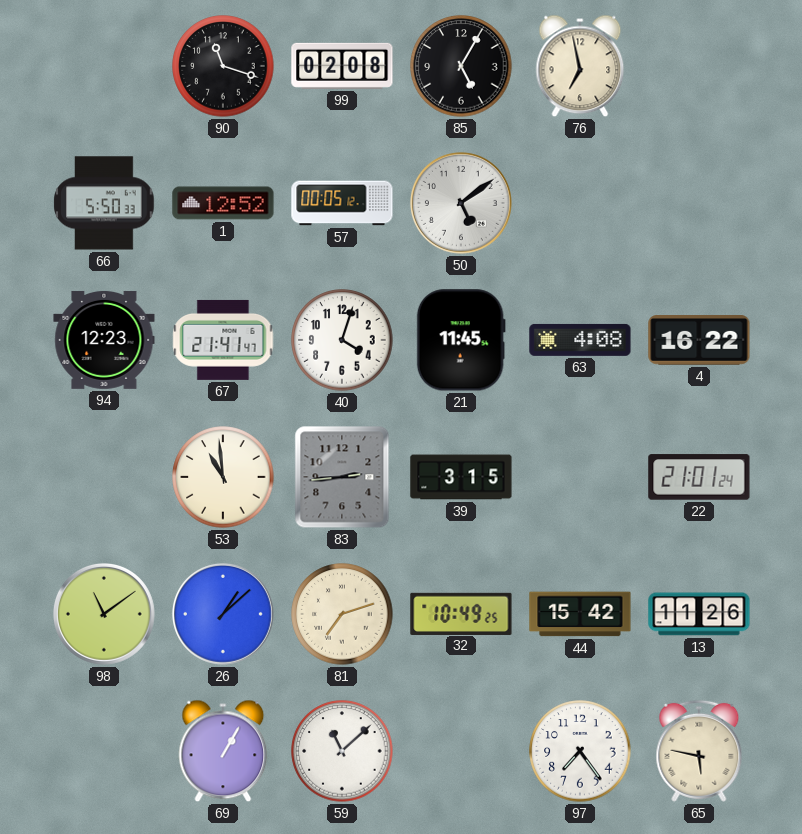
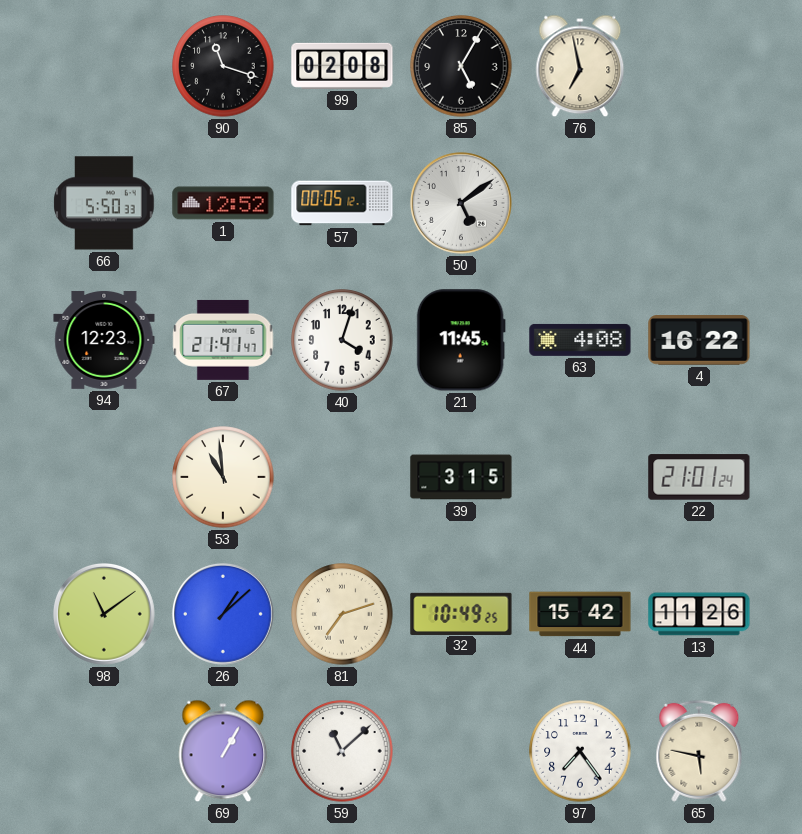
83: 2:44 -> none
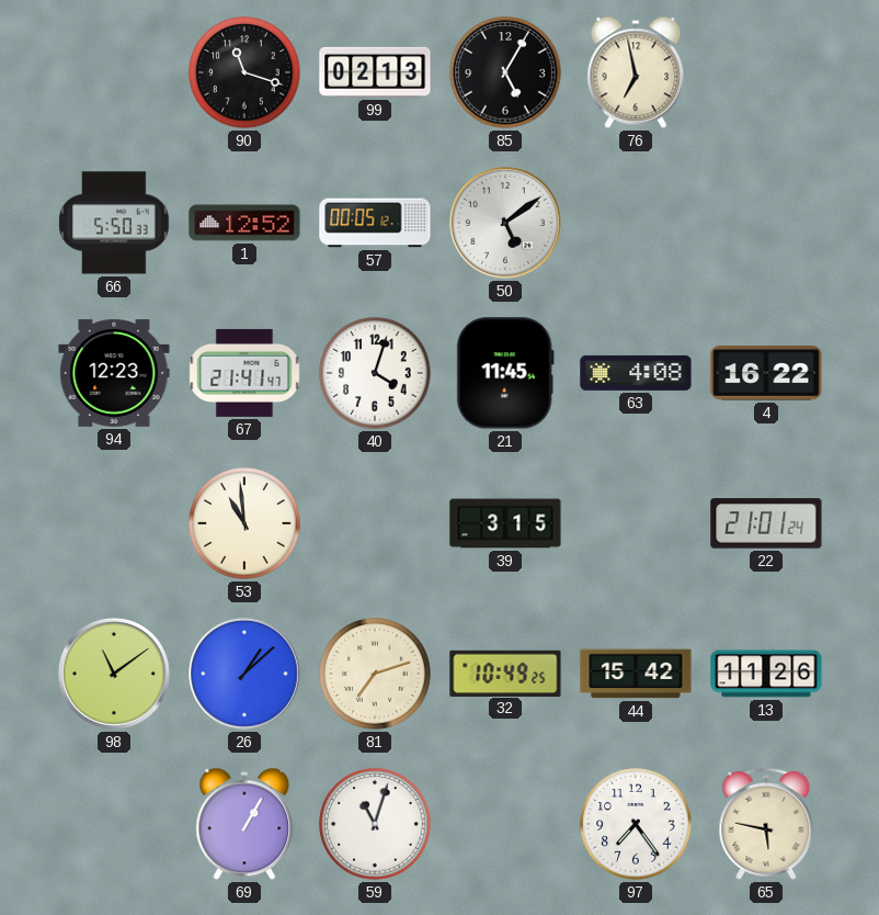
99: 02:08 -> 02:13
59: 11:08 -> 11:03
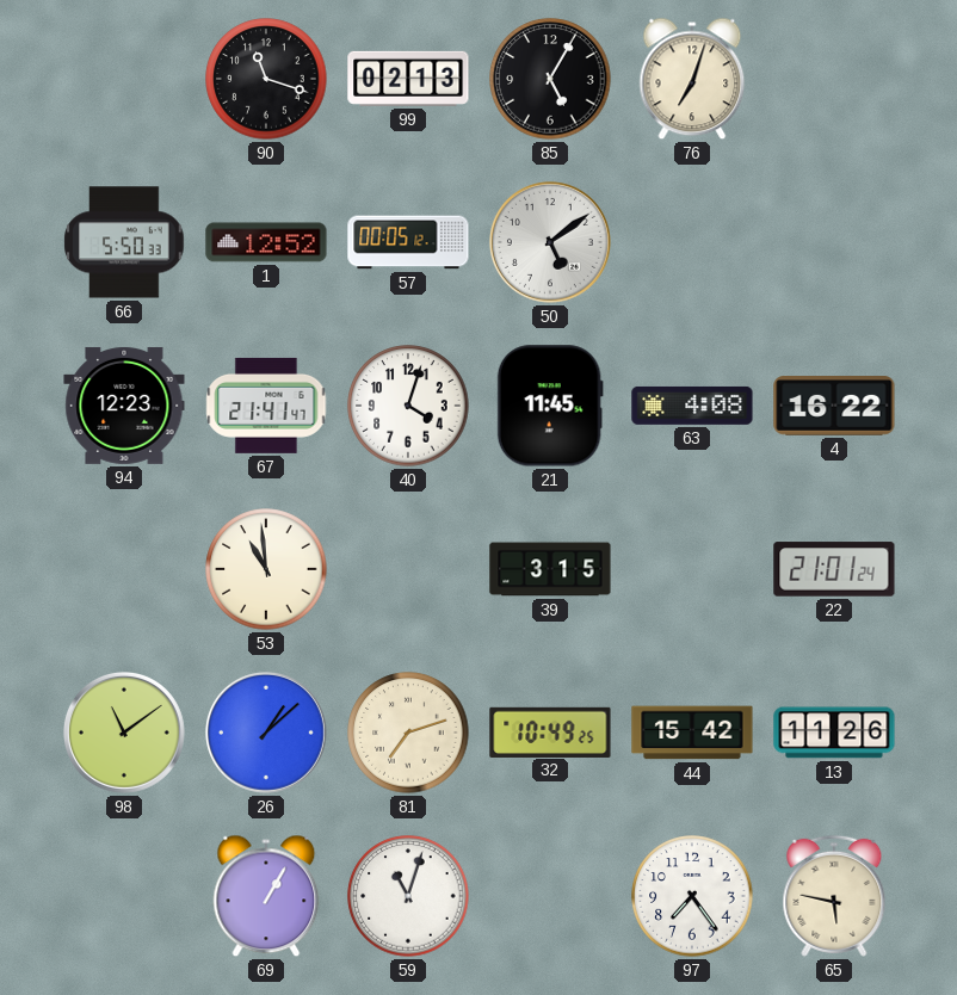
76: 6:58 -> 7:03
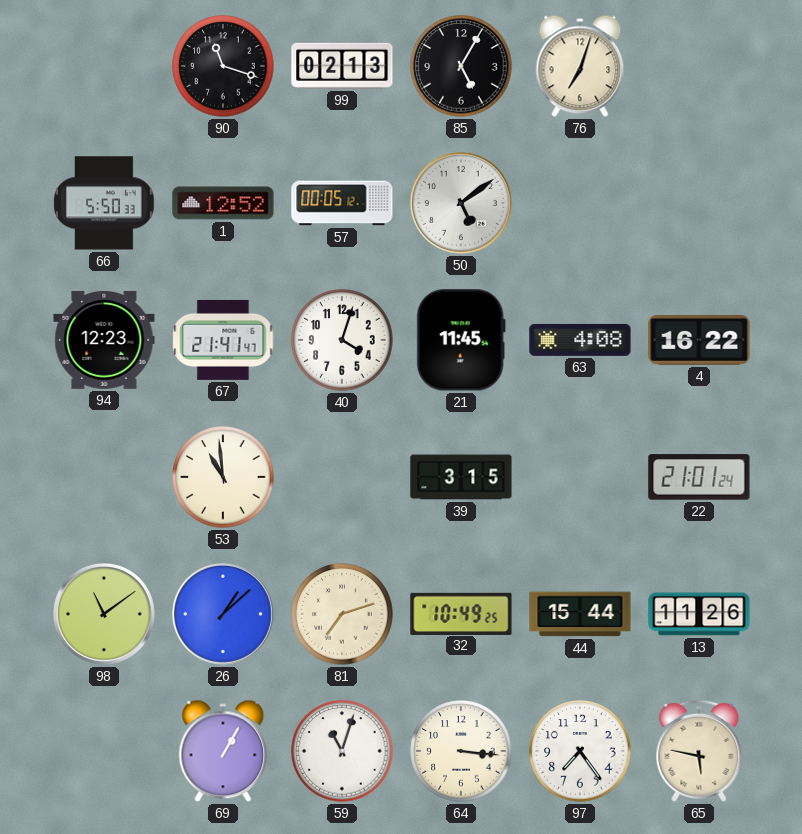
44: 15:42 -> 15:44
64: none -> 3:16
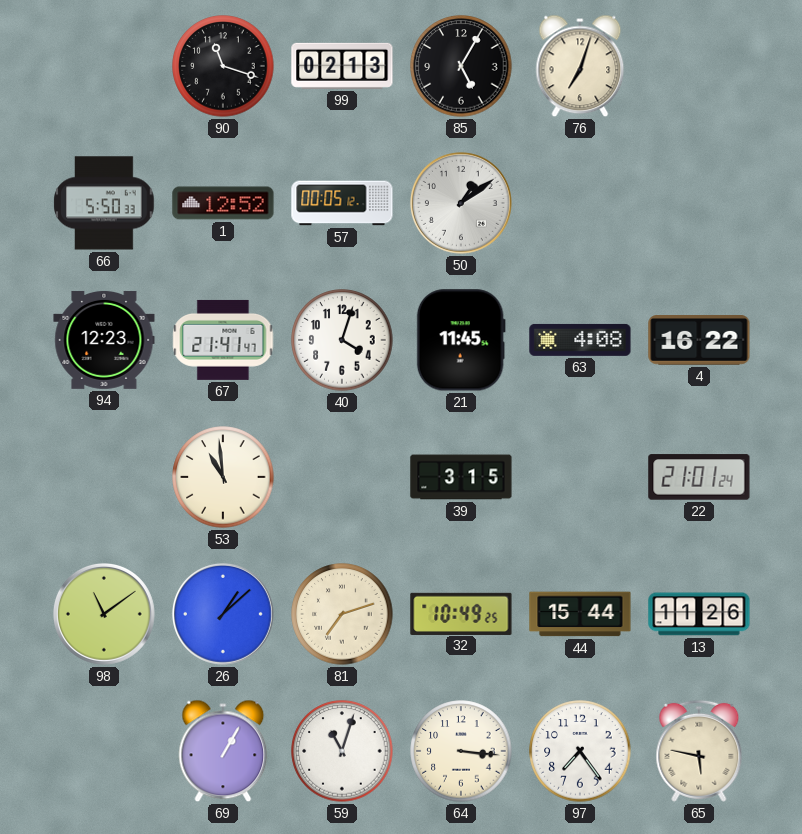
50: 5:09 -> 1:09
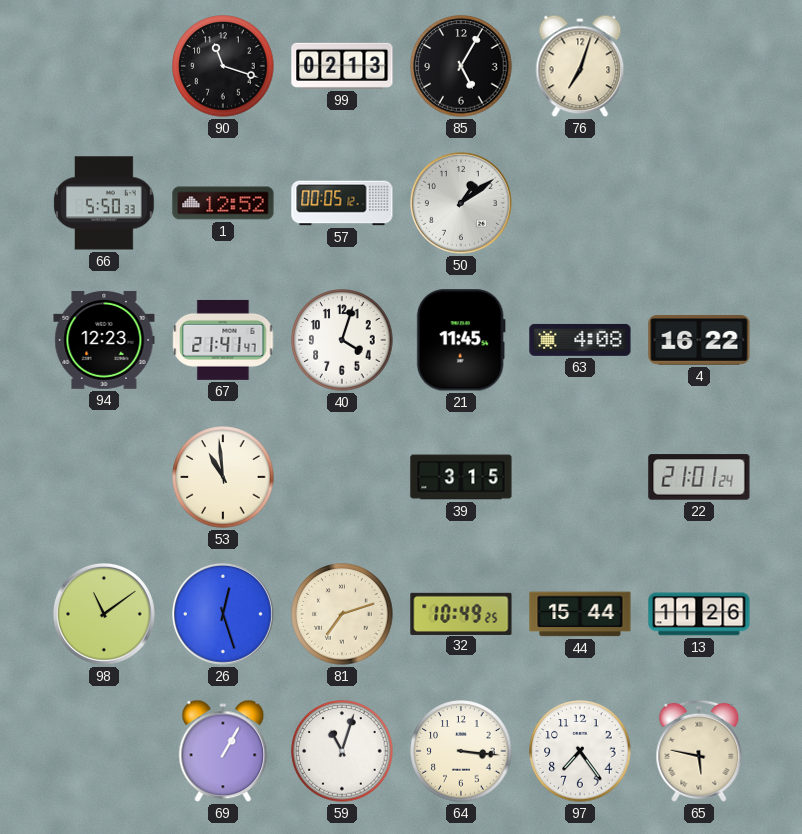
26: 1:08 -> 12:27
